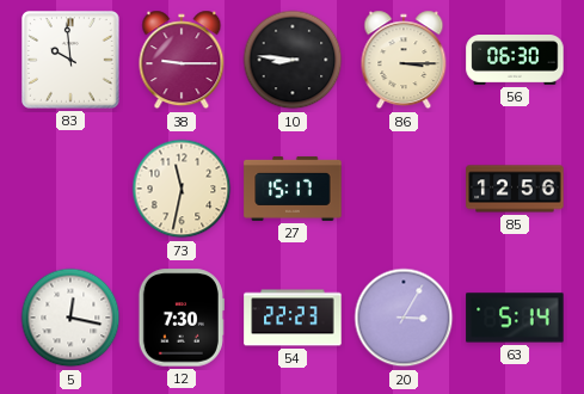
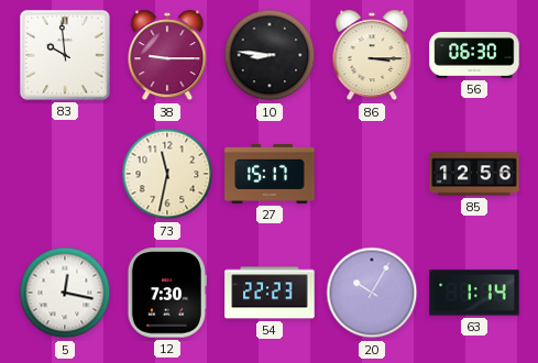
20: 3:05 -> 10:05
63: 5:14 -> 1:14
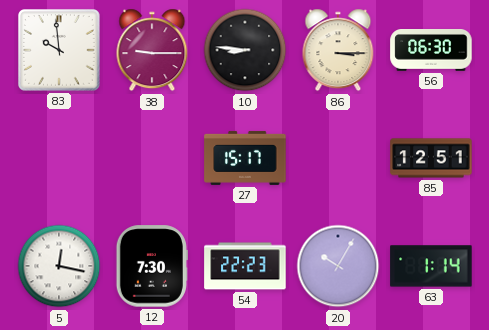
73: 11:32 -> none
85: 12:56 -> 12:51
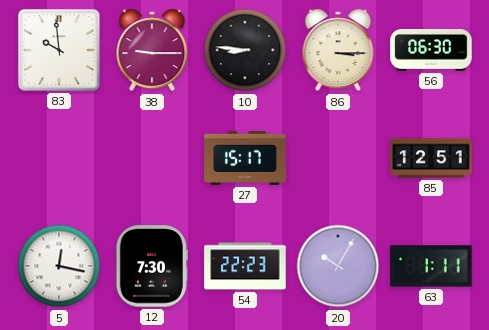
63: 1:14 -> 1:11
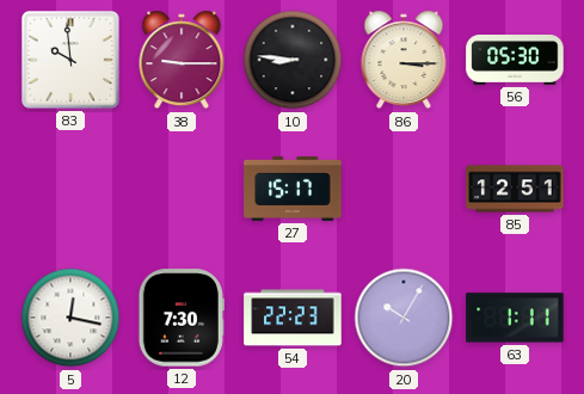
56: 06:30 -> 05:30
